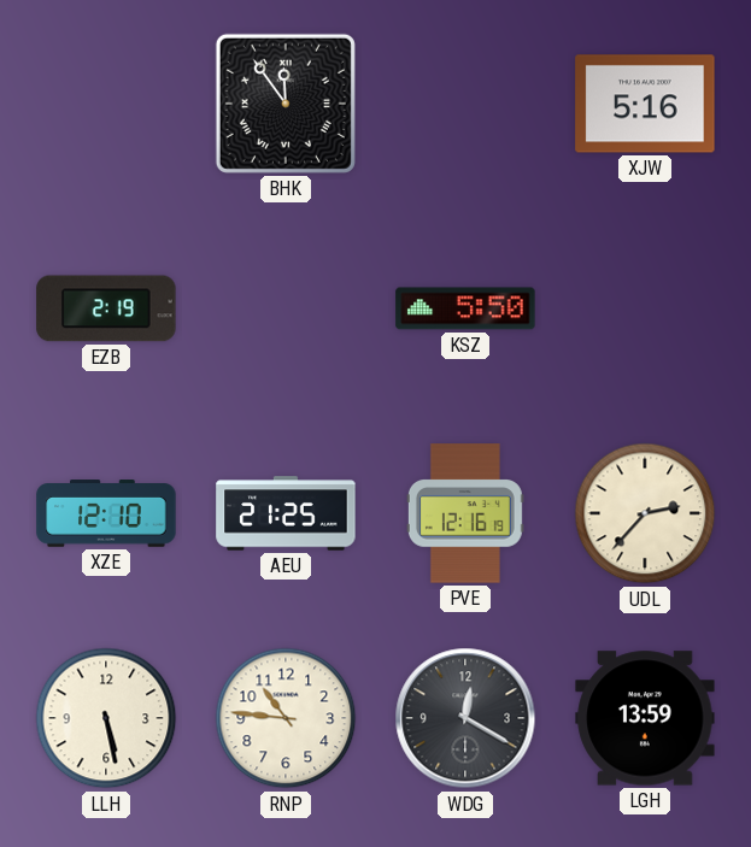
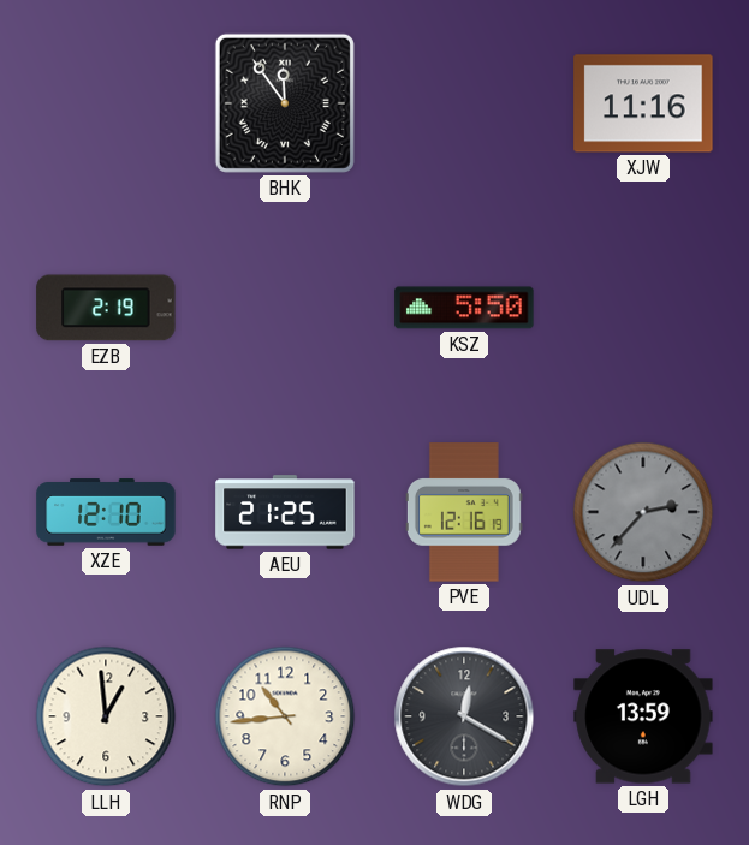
XJW: 5:16 -> 11:16
UDL dial: cream -> grey
LLH: 5:28 -> 12:59
RNP: 10:46 -> 10:44
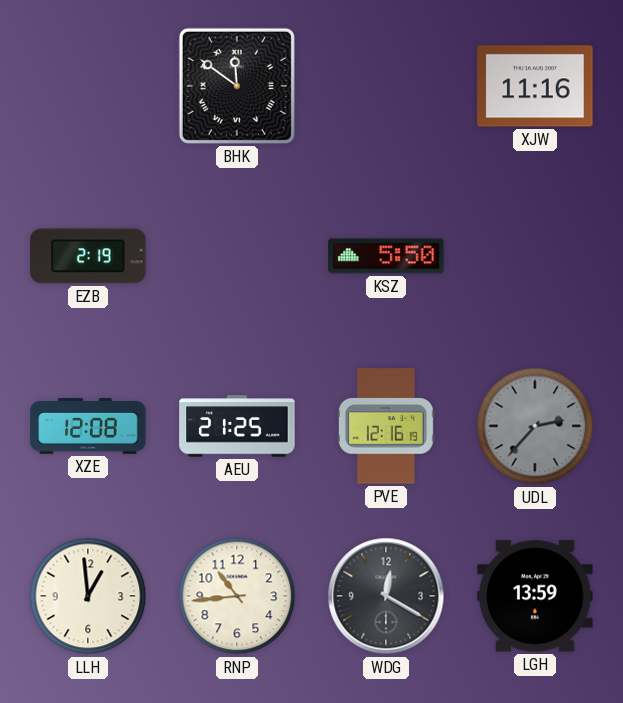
BHK: 11:54 -> 11:51
XZE: 12:10 -> 12:08
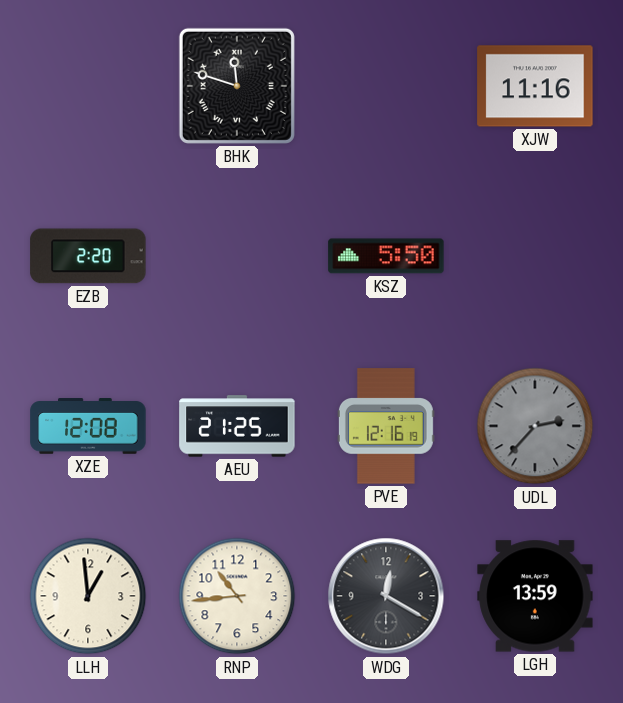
BHK: 11:51 -> 11:48
EZB: 2:19 -> 2:20
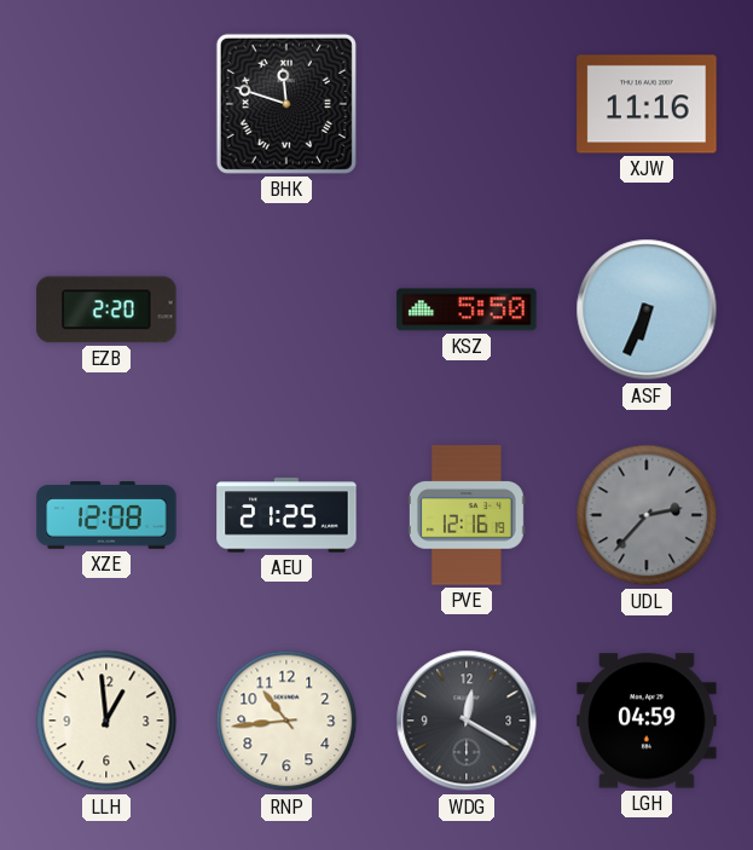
ASF: none -> 6:34
LGH: 13:59 -> 04:59
